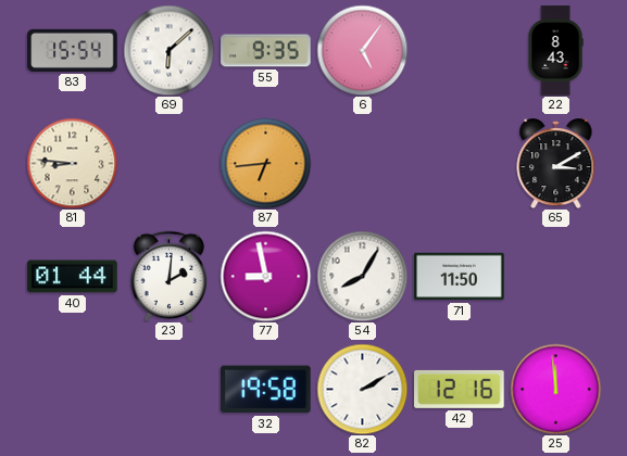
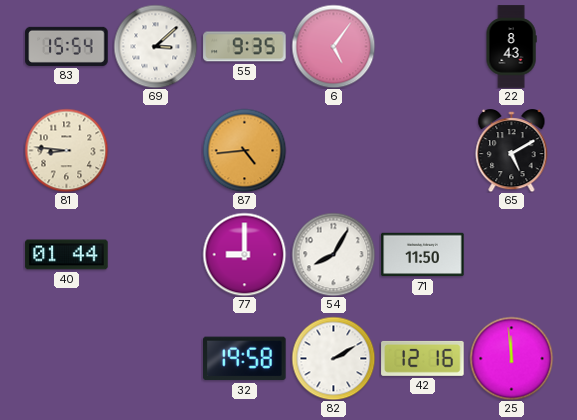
69: 6:08 -> 3:08
87: 6:44 -> 4:44
65: 3:10 -> 5:10
23: 2:01 -> none
77: 8:58 -> 9:00
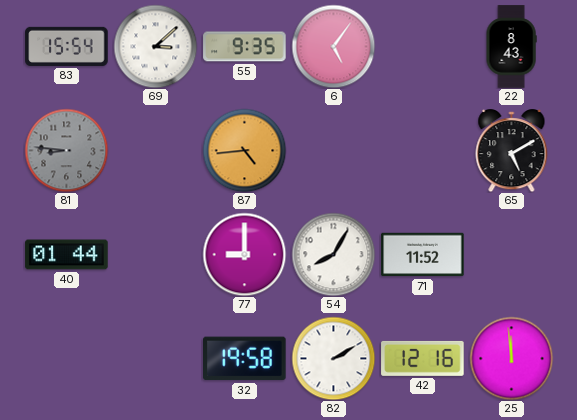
81 dial: cream -> grey
71: 11:50 -> 11:52
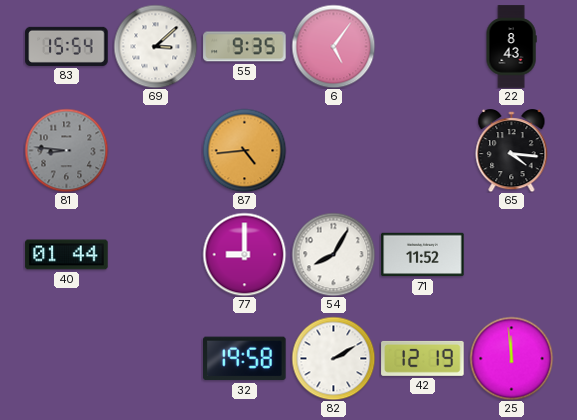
65: 5:10 -> 4:16
42: 12:16 -> 12:19
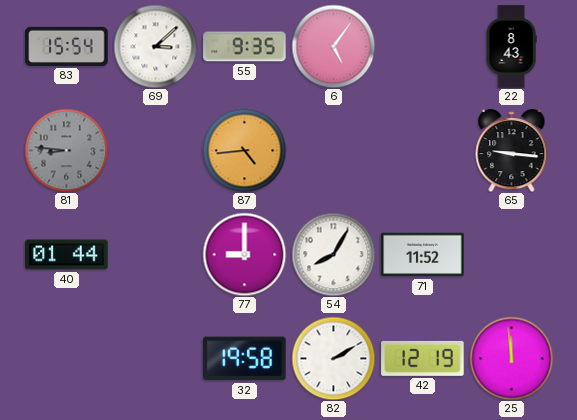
65: 4:16 -> 9:16
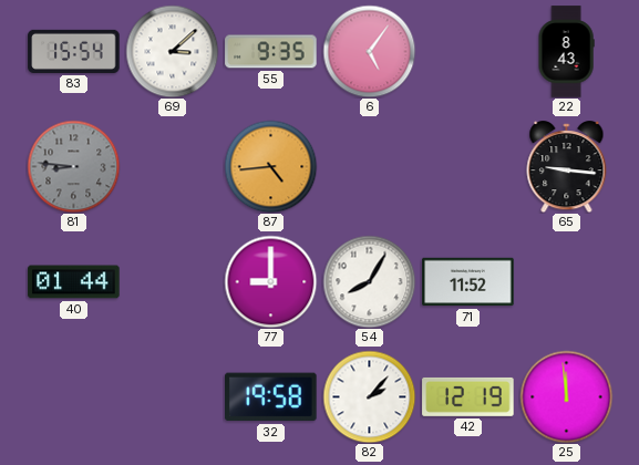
82: 2:10 -> 2:07
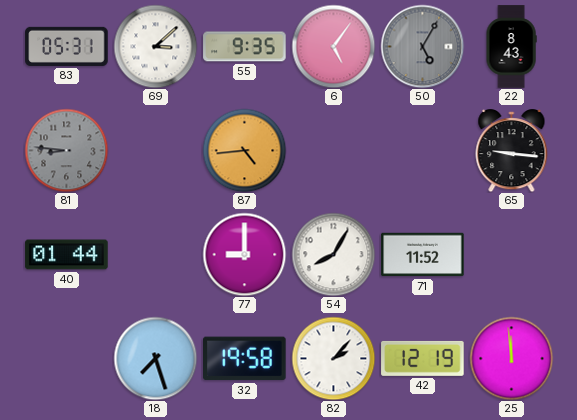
83: 15:54 -> 05:31
50: none -> 5:05
18: none -> 7:27
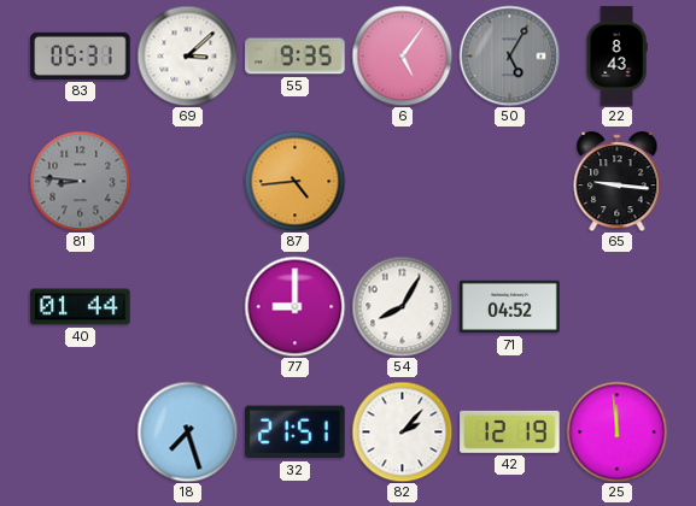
71: 11:52 -> 04:52
32: 19:58 -> 21:51
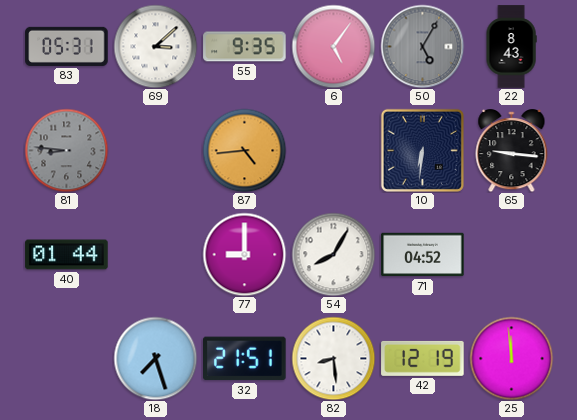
10: none -> 6:31
82: 2:07 -> 8:29
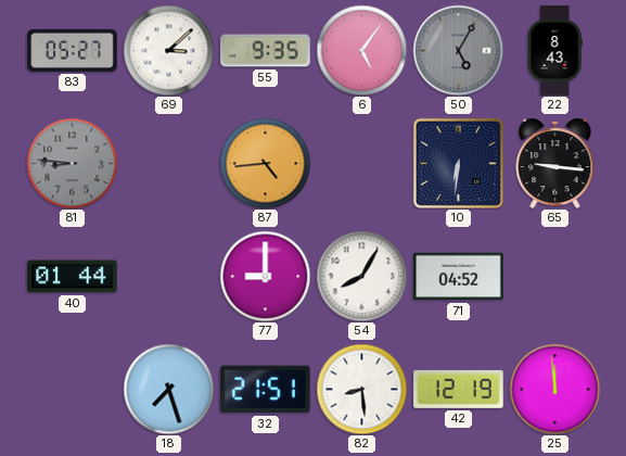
83: 05:31 -> 05:27
